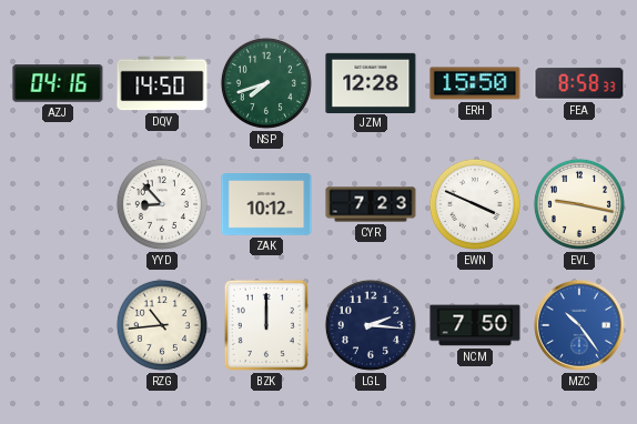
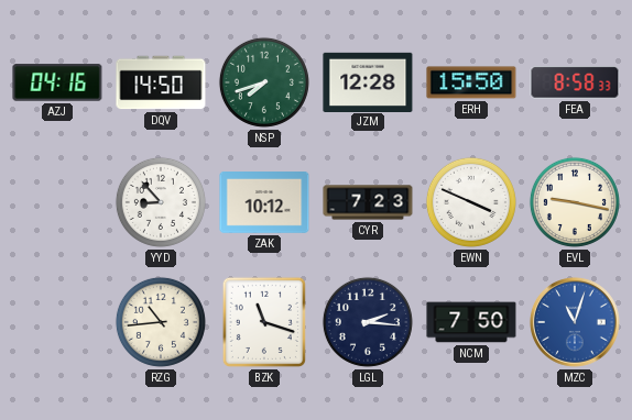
BZK: 12:00 -> 11:18
MZC: 10:24 -> 11:03
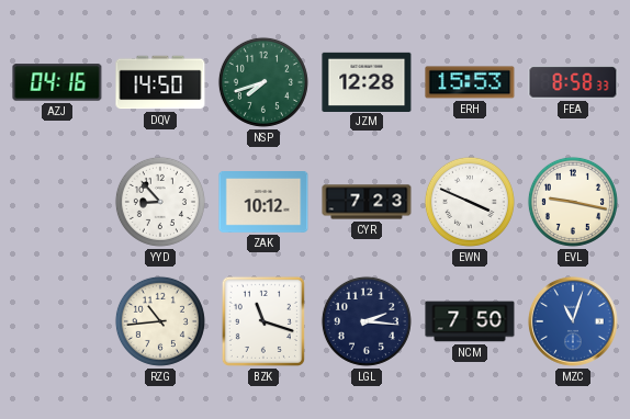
ERH: 15:50 -> 15:53
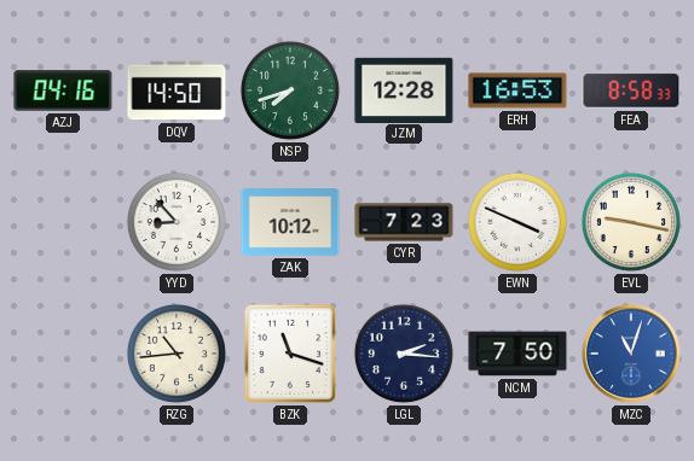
ERH: 15:53 -> 16:53
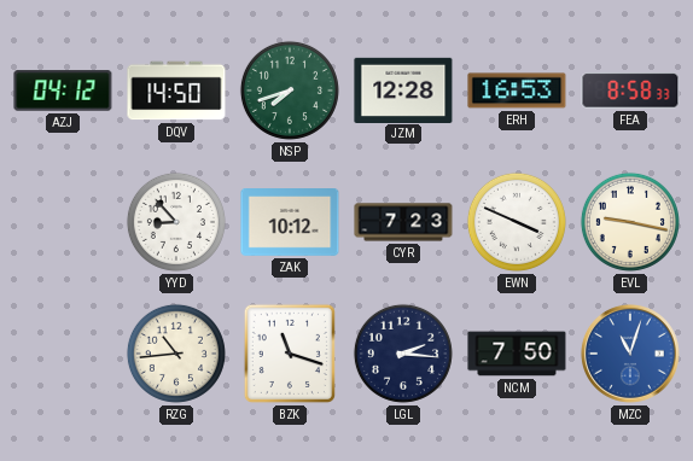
AZJ: 04:16 -> 04:12
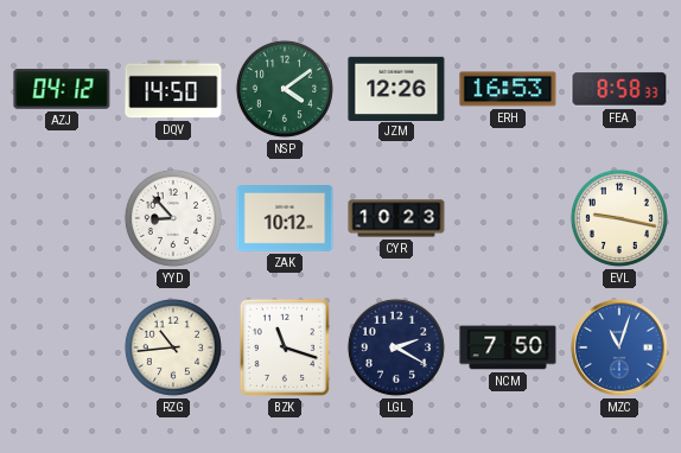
NSP: 7:42 -> 4:09
JZM: 12:28 -> 12:26
CYR: 7:23 -> 10:23
EWN: 3:49 -> none
LGL: 2:16 -> 2:20
